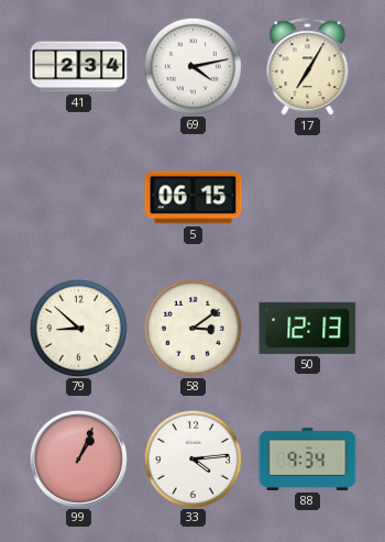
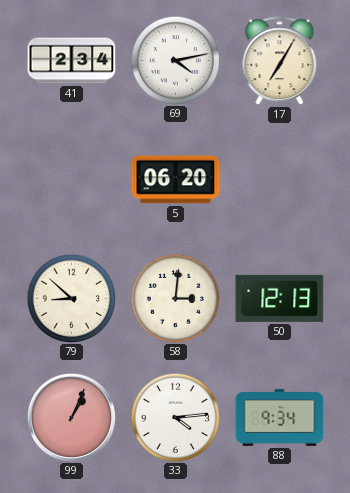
5: 06:15 -> 06:20
58: 3:09 -> 3:01
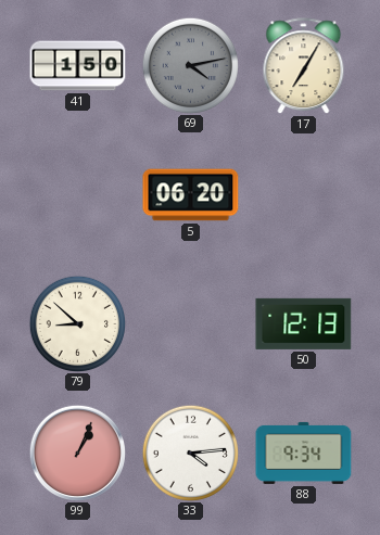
41: 2:34 -> 1:50
69 dial: white -> grey
58: 3:01 -> none
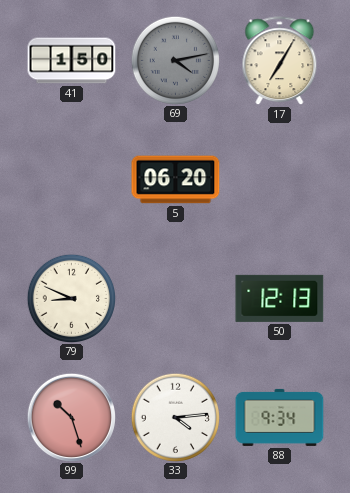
79: 8:52 -> 8:49
99: 1:04 -> 10:27
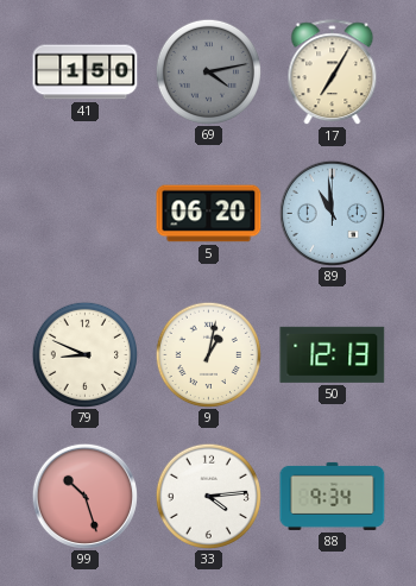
89: none -> 10:59
9: none -> 1:02
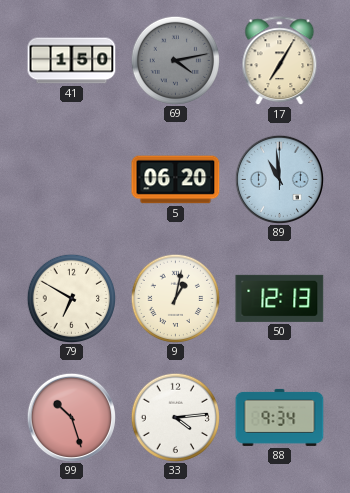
79: 8:49 -> 6:50
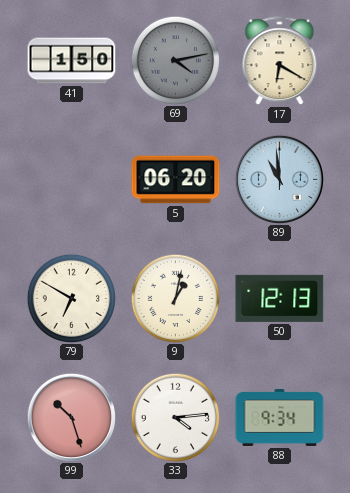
17: 7:05 -> 6:20
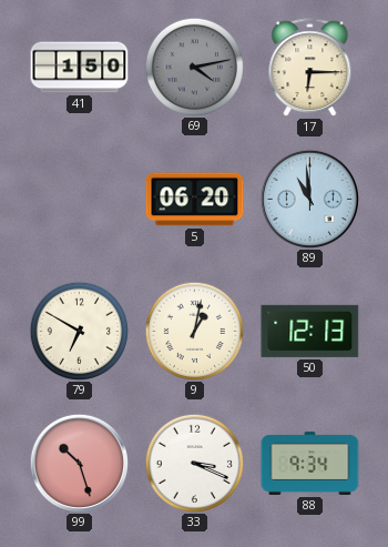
17: 6:20 -> 6:15
33: 4:14 -> 3:19
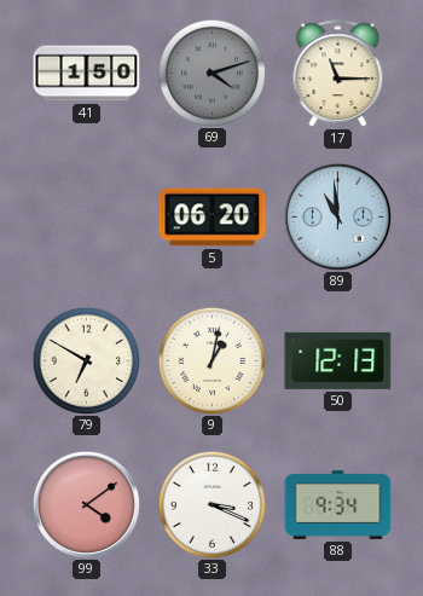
69: 4:13 -> 4:12
17: 6:15 -> 11:15
99: 10:27 -> 4:09
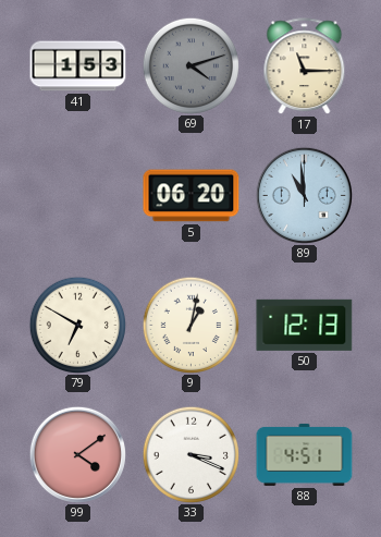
41: 1:50 -> 1:53
88: 9:34 -> 4:51
